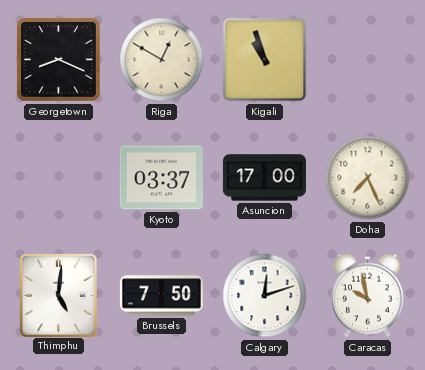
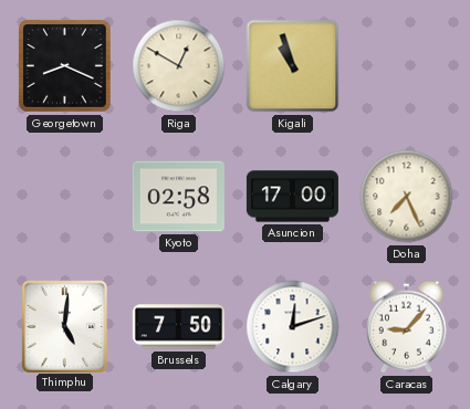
Kyoto: 03:37 -> 02:58
Caracas: 9:58 -> 9:07
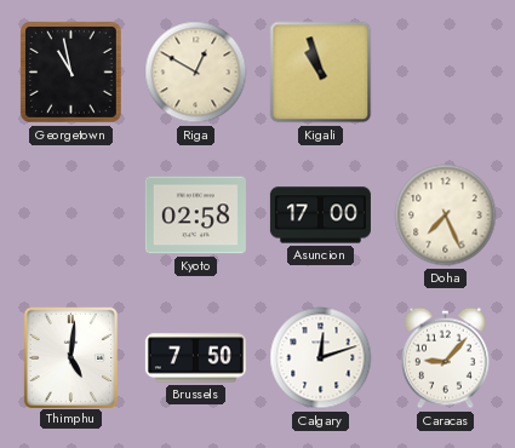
Georgetown: 8:19 -> 10:58
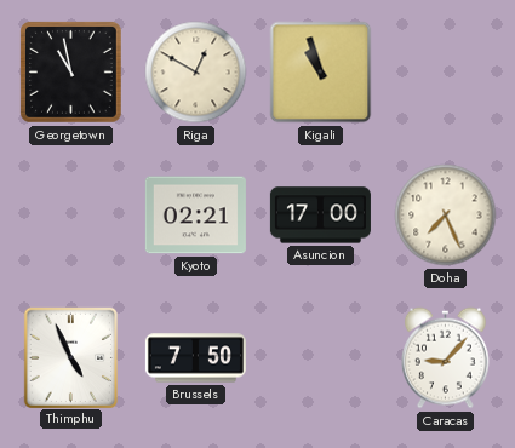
Kyoto: 02:58 -> 02:21
Thimphu: 5:01 -> 4:56
Calgary: 12:12 -> none
